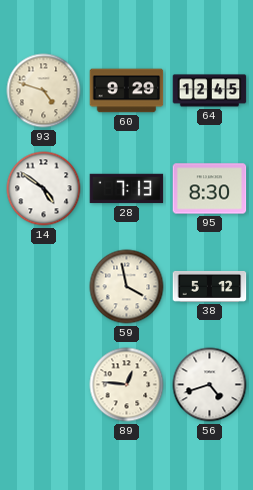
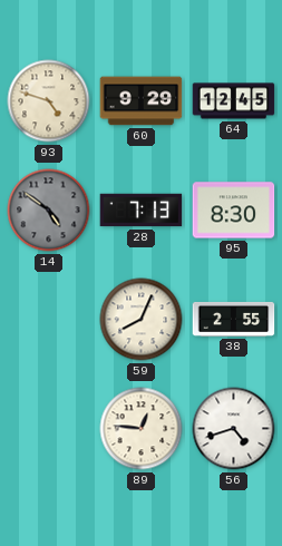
14 dial: white -> grey
59: 3:58 -> 8:04
38: 5:12 -> 2:55
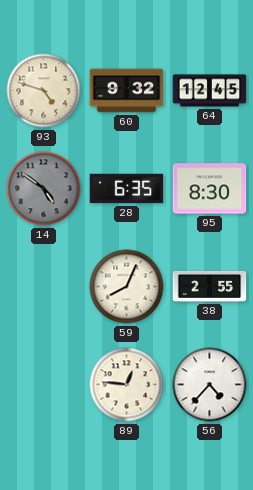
60: 9:29 -> 9:32
28: 7:13 -> 6:35
56: 4:42 -> 4:37
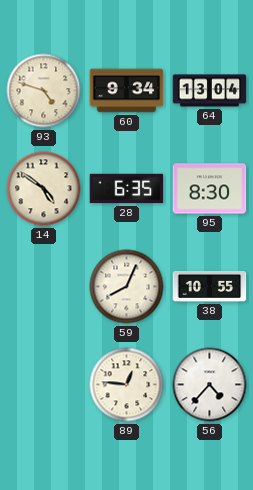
60: 9:32 -> 9:34
64: 12:45 -> 13:04
14 dial: grey -> cream
38: 2:55 -> 10:55
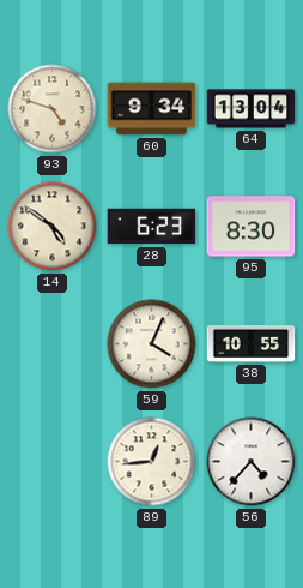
28: 6:35 -> 6:23
59: 8:04 -> 4:04
89: 12:46 -> 12:44
